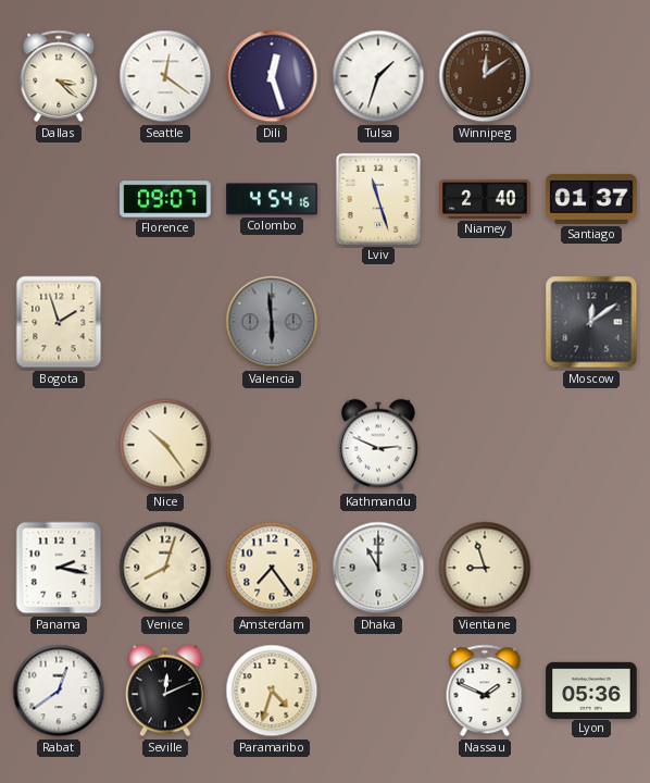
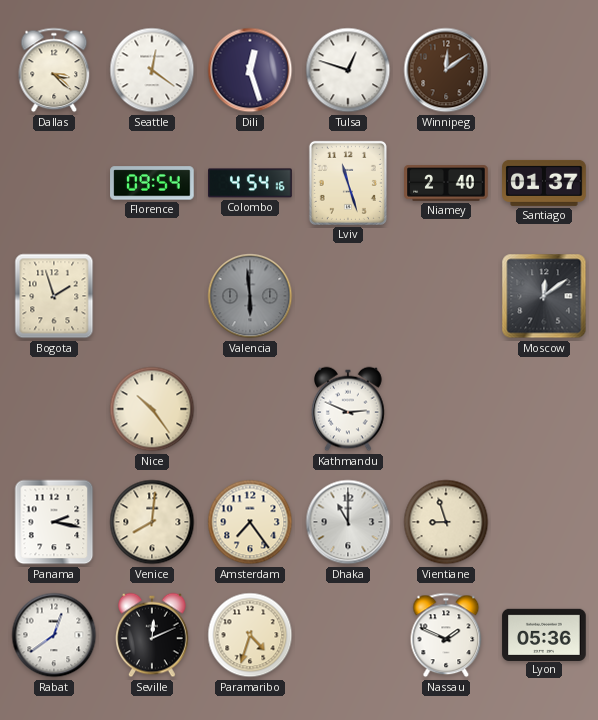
Tulsa: 1:33 -> 12:48
Florence: 09:07 -> 09:54
Venice: 8:03 -> 8:01
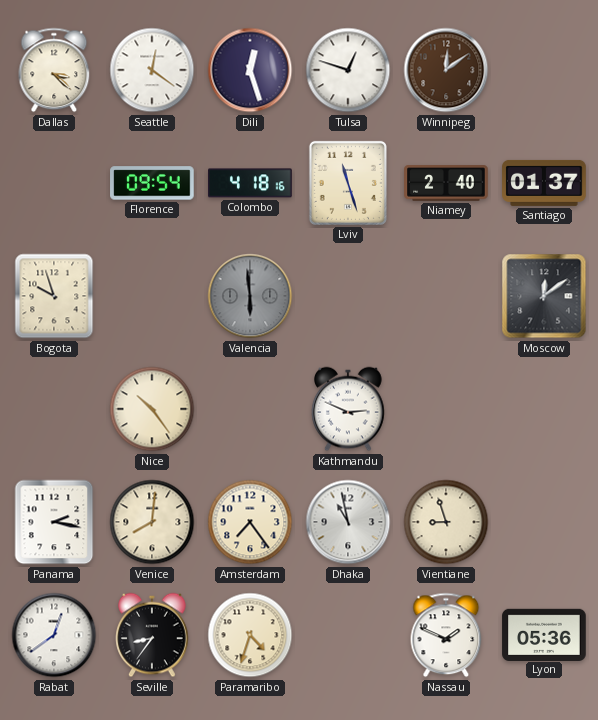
Colombo: 4:54 -> 4:18
Bogota: 1:57 -> 9:57
Dhaka: 11:00 -> 10:58
Seville: 12:11 -> 8:36
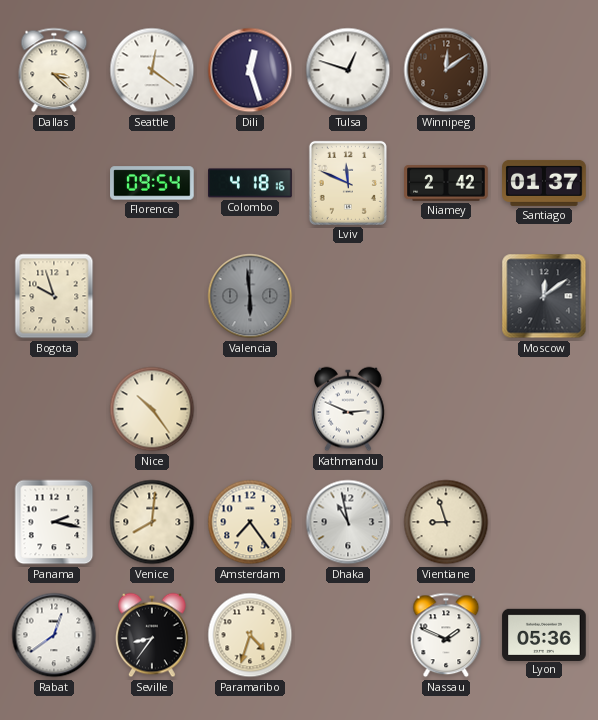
Lviv: 11:27 -> 11:49
Niamey: 2:40 -> 2:42
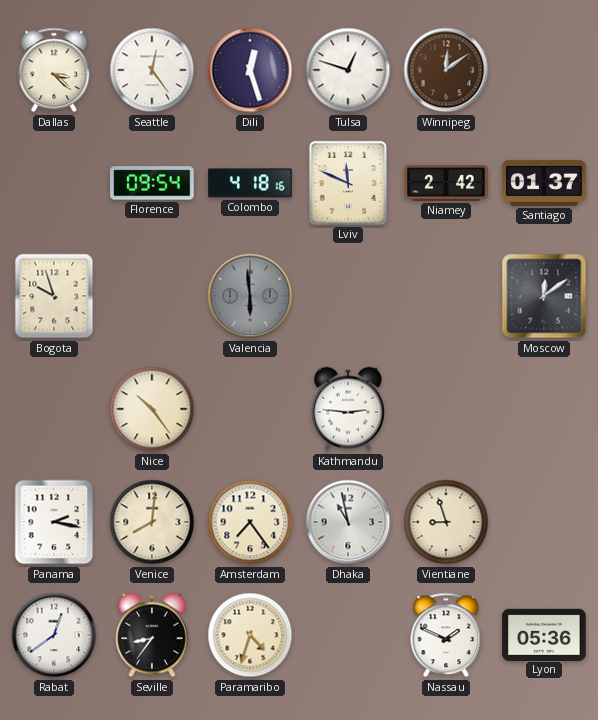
Seattle: 12:21 -> 12:24
Kathmandu: 2:49 -> 2:46
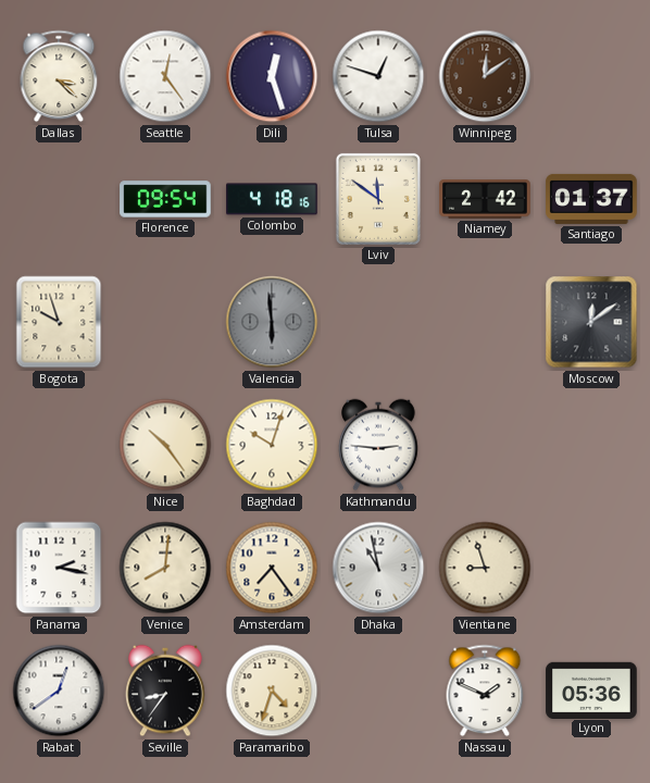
Lviv: 11:49 -> 11:51
Baghdad: none -> 10:03
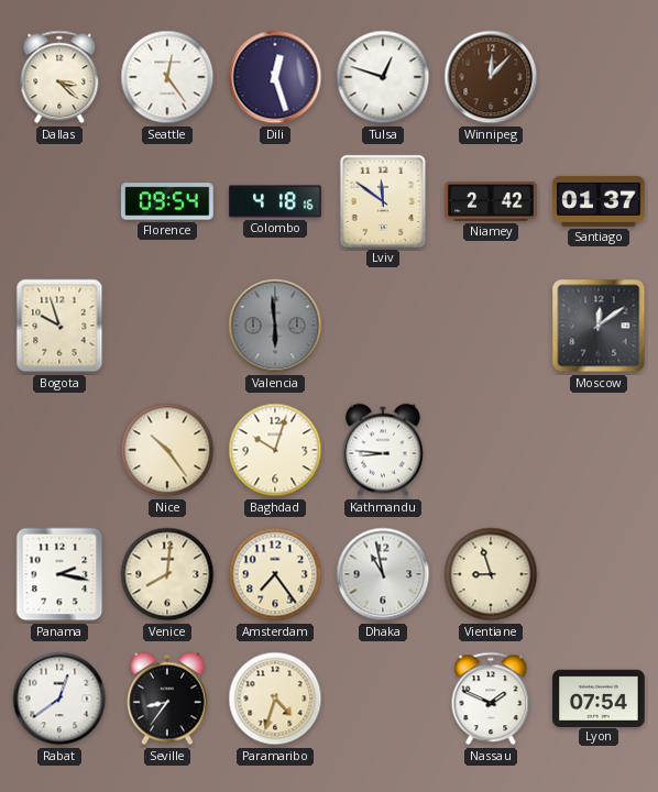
Winnipeg: 12:09 -> 12:07
Kathmandu: 2:46 -> 8:46
Lyon: 05:36 -> 07:54
